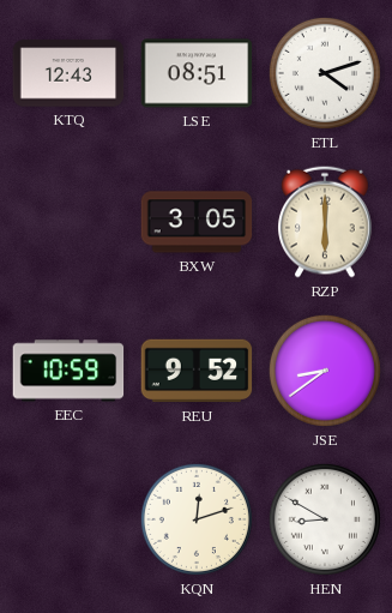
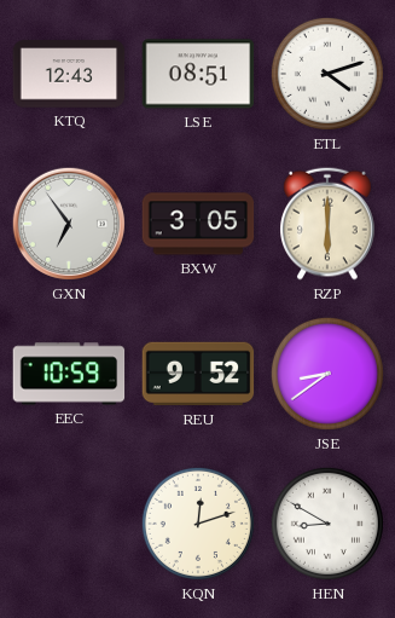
GXN: none -> 6:54
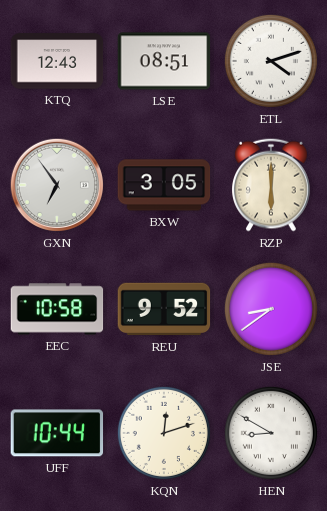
EEC: 10:59 -> 10:58
UFF: none -> 10:44
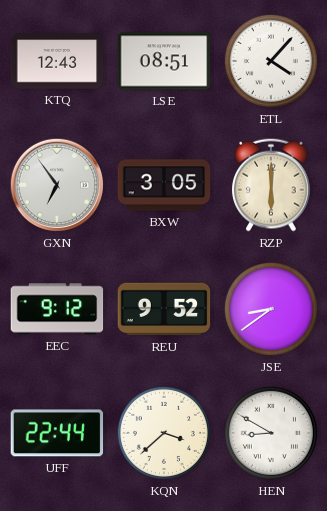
ETL: 4:12 -> 4:07
EEC: 10:58 -> 9:12
UFF: 10:44 -> 22:44
KQN: 12:12 -> 3:38
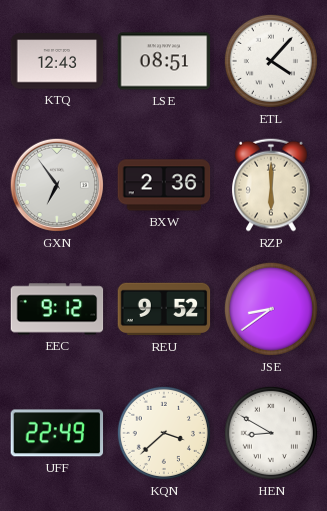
BXW: 3:05 -> 2:36
UFF: 22:44 -> 22:49
